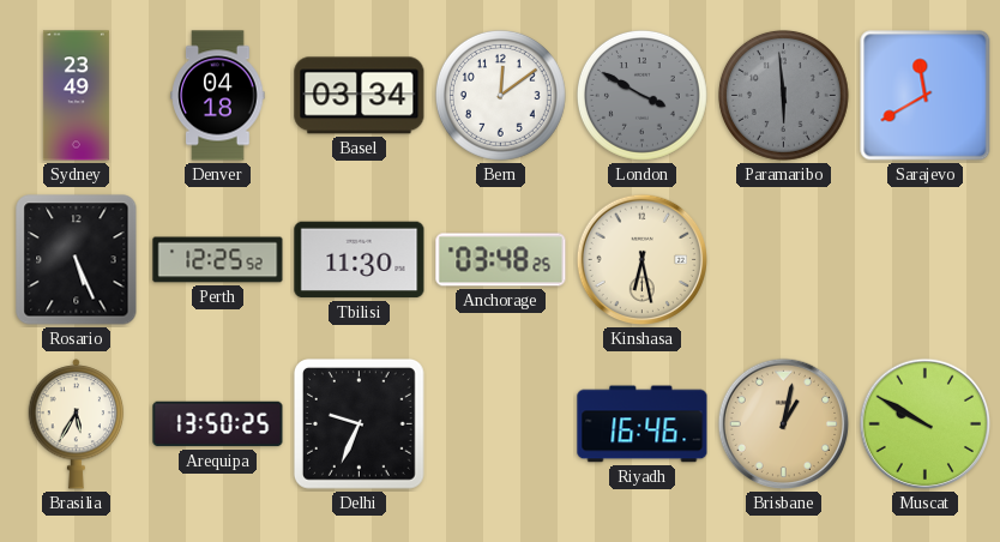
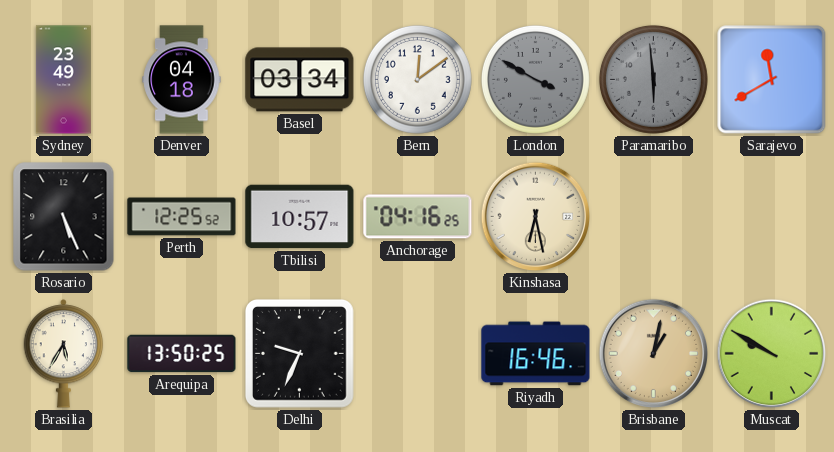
Tbilisi: 11:30 -> 10:57
Anchorage: 03:48 -> 04:16
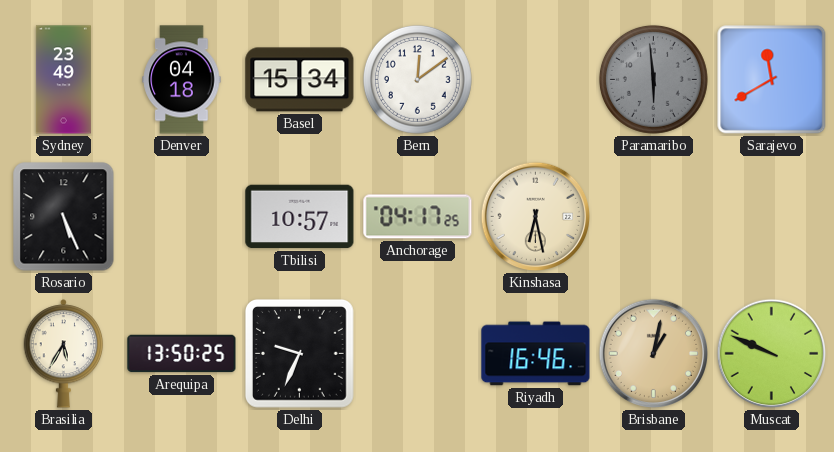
Basel: 03:34 -> 15:34
London: 3:50 -> none
Perth: 12:25 -> none
Anchorage: 04:16 -> 04:17
Muscat: 9:50 -> 9:49
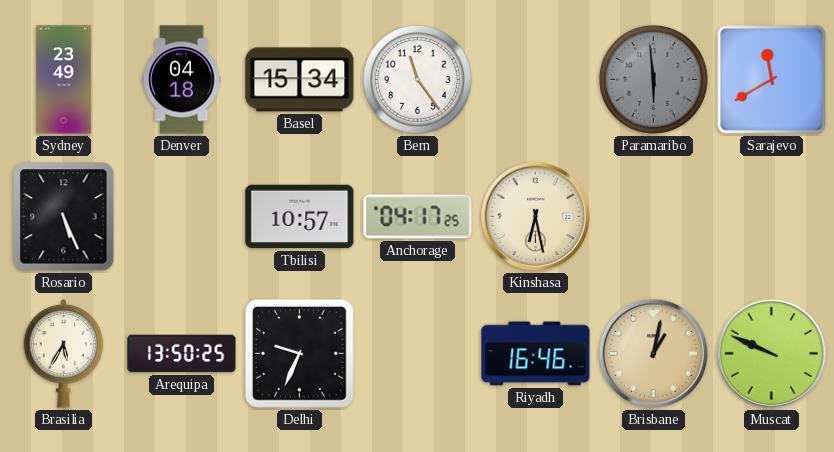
Bern: 12:09 -> 11:24
